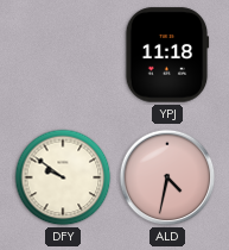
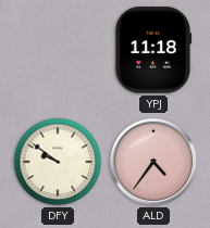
ALD: 4:32 -> 4:36
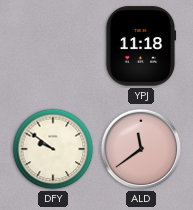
ALD: 4:36 -> 11:39
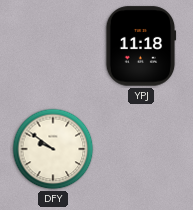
ALD: 11:39 -> none
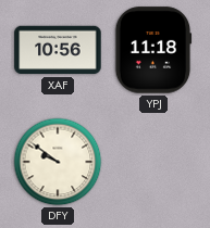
XAF: none -> 10:56
